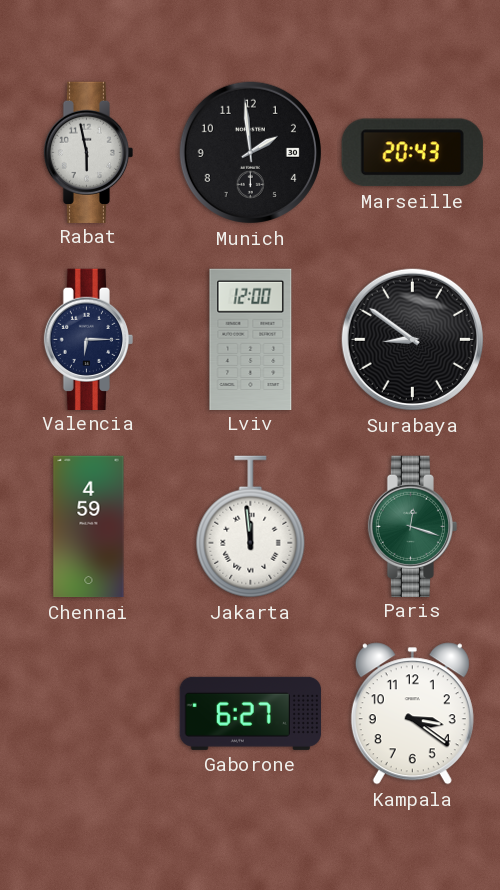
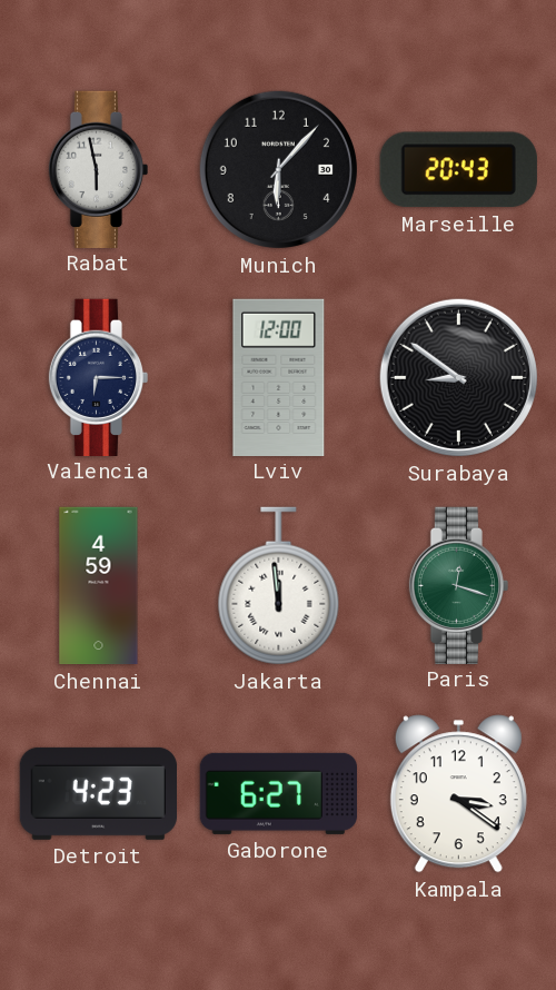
Munich: 1:59 -> 6:07
Detroit: none -> 4:23
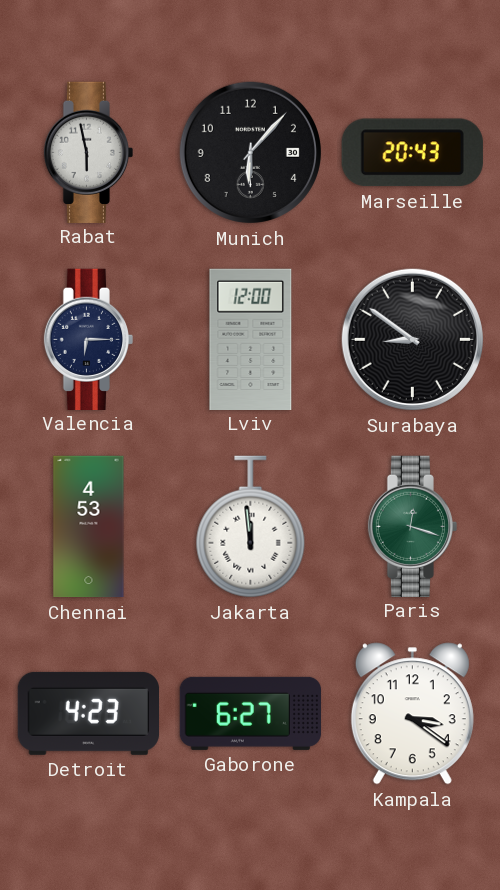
Chennai: 4:59 -> 4:53
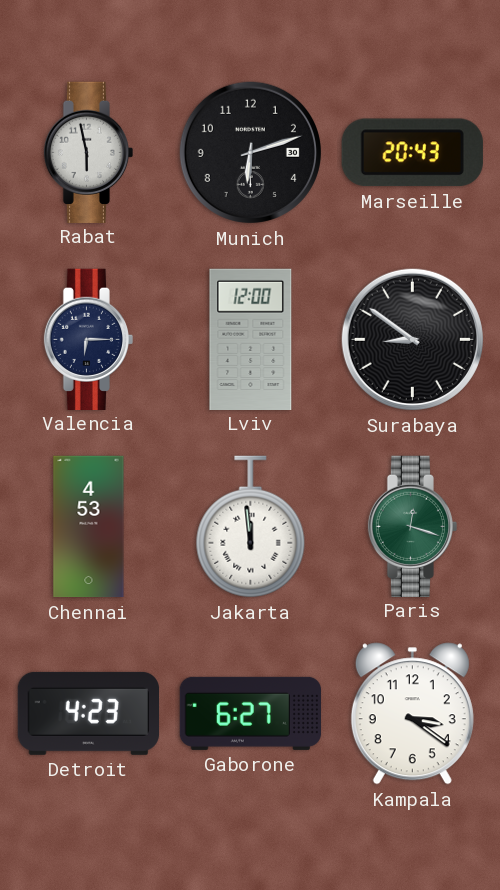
Munich: 6:07 -> 6:12
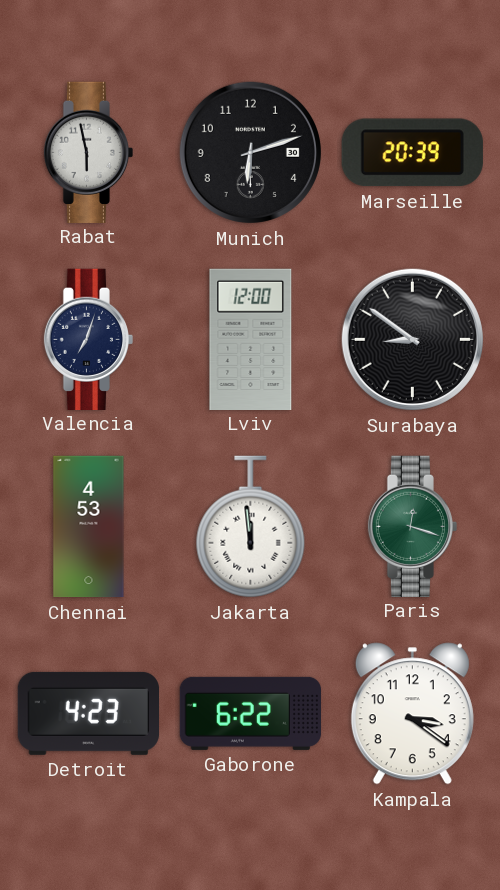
Marseille: 20:43 -> 20:39
Valencia: 6:15 -> 7:03
Gaborone: 6:27 -> 6:22
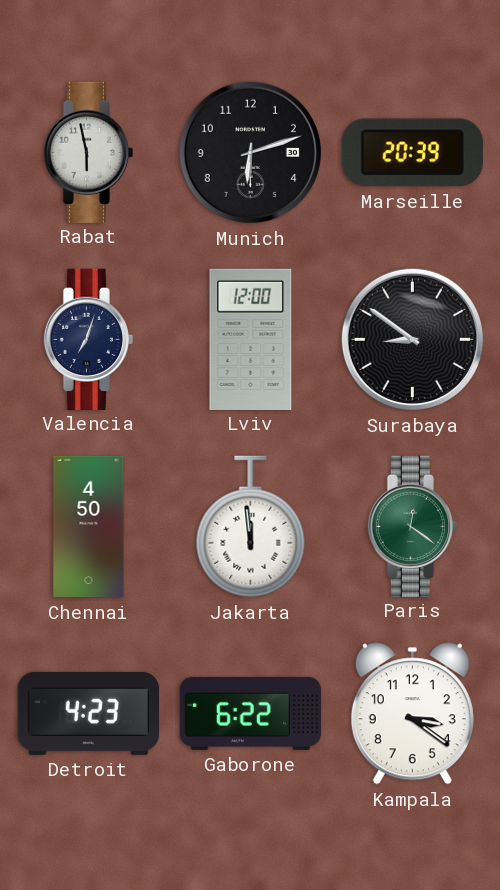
Chennai: 4:53 -> 4:50
Paris: 12:18 -> 12:21
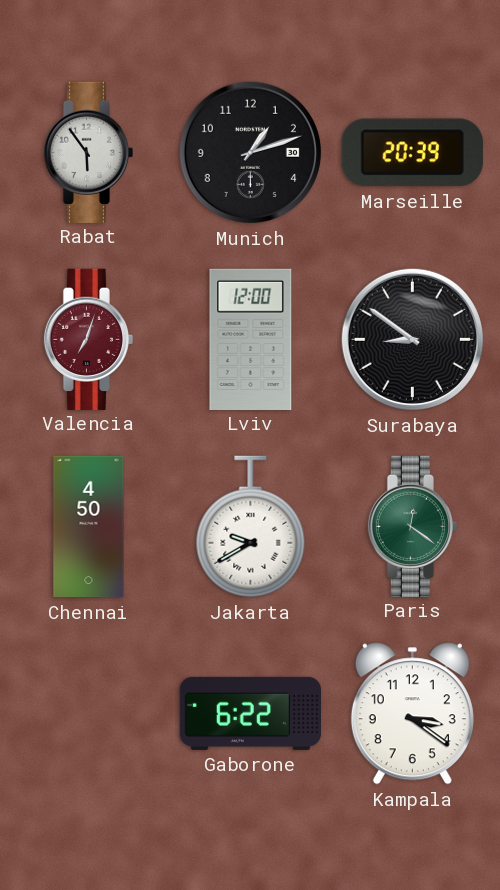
Rabat: 5:58 -> 5:54
Munich: 6:12 -> 1:12
Valencia dial: navy -> burgundy
Jakarta: 11:59 -> 9:40
Detroit: 4:23 -> none
